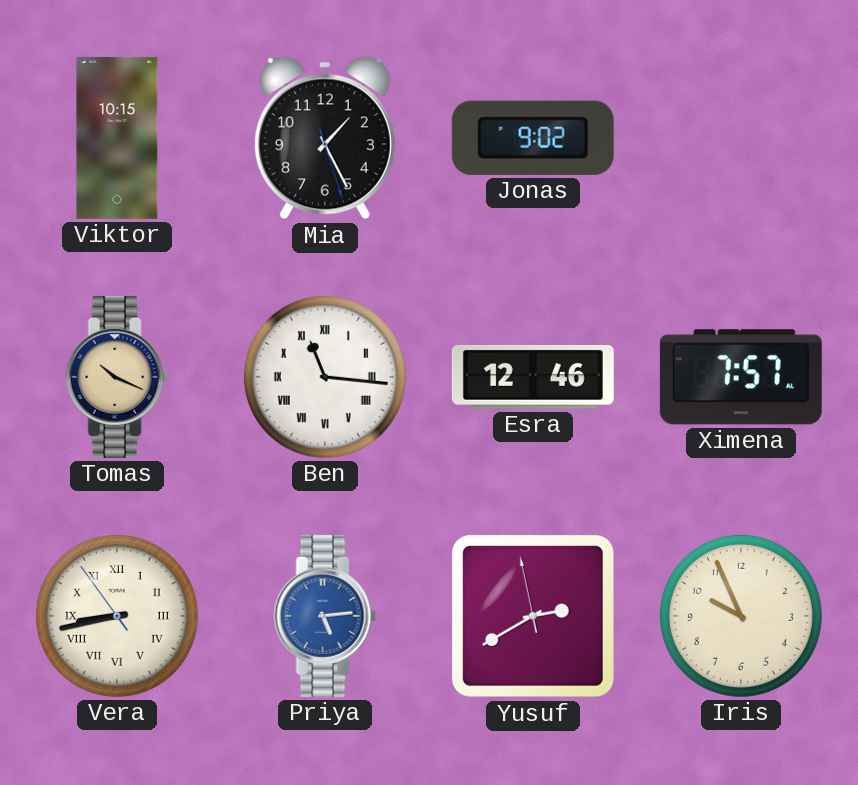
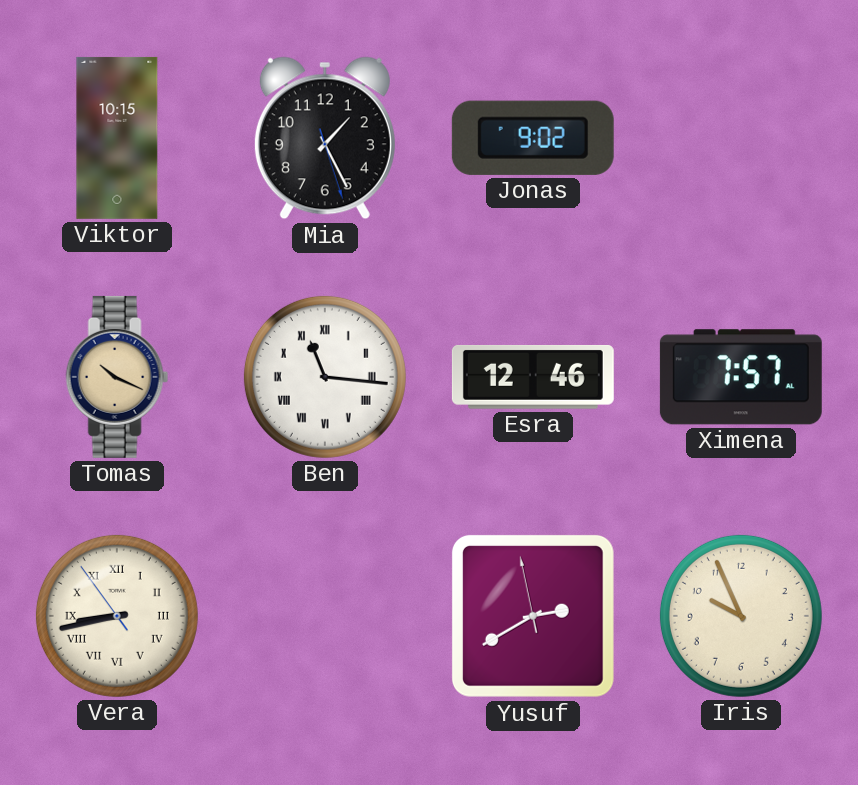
Priya: 5:14 -> none
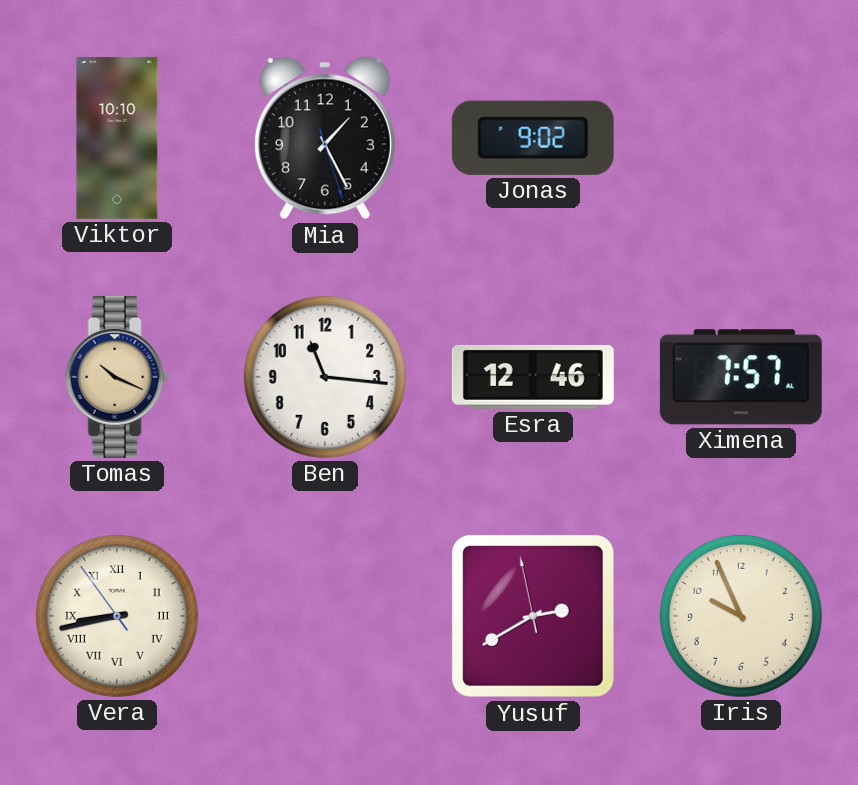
Viktor: 10:15 -> 10:10
Ben numerals: Roman -> Arabic
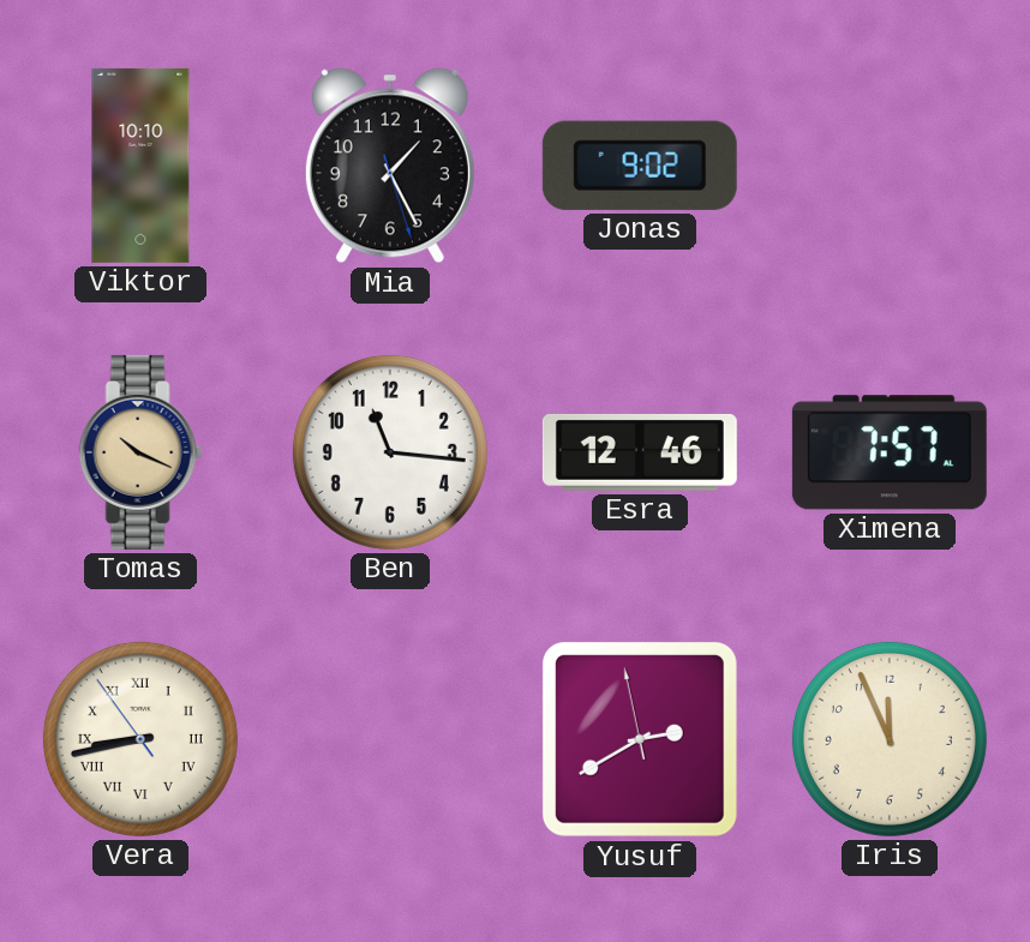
Iris: 9:56 -> 11:56
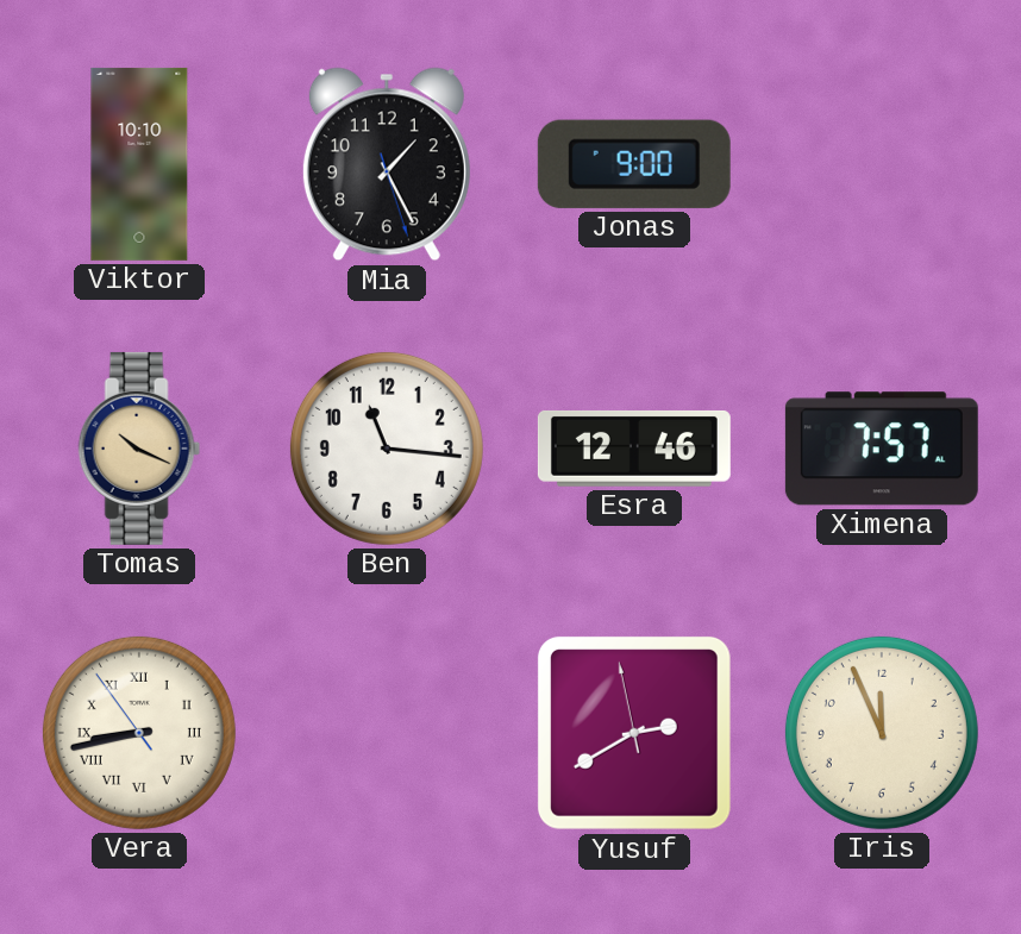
Jonas: 9:02 -> 9:00
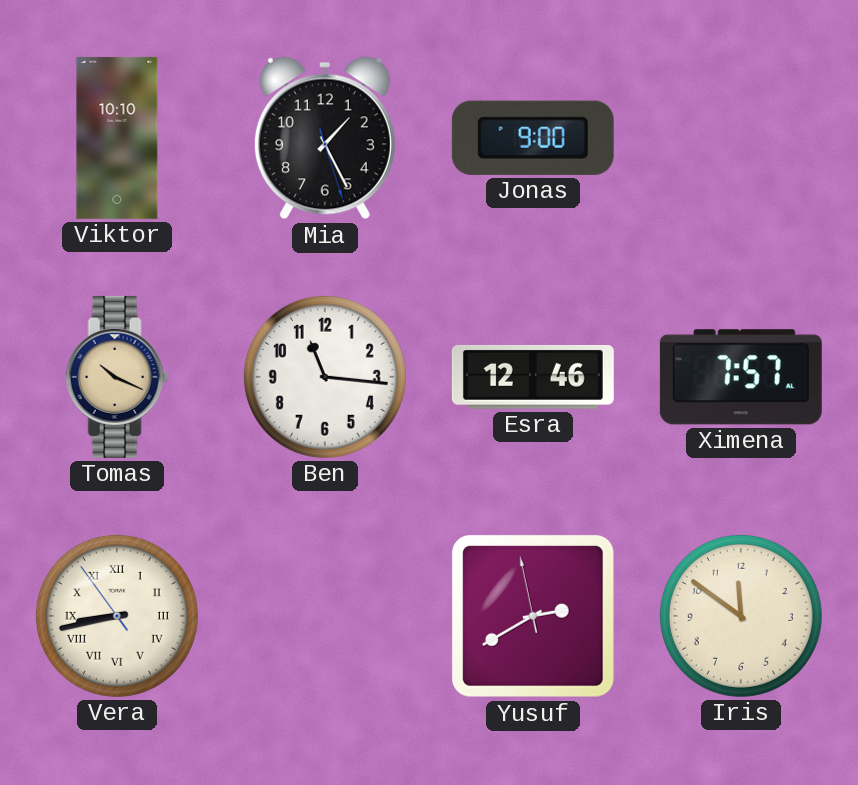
Iris: 11:56 -> 11:51
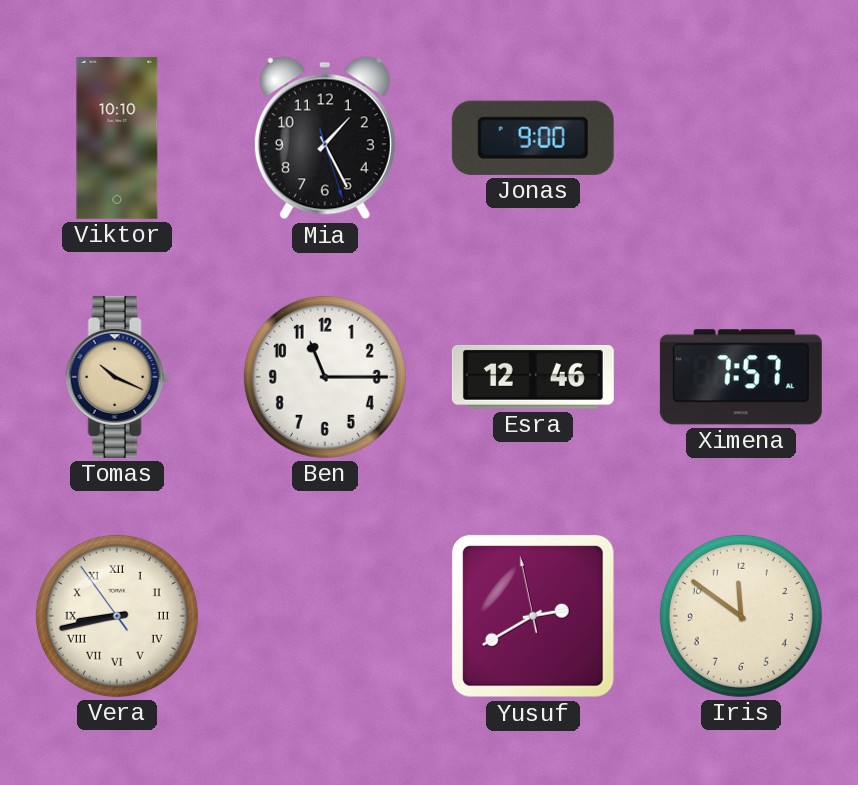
Ben: 11:16 -> 11:15
